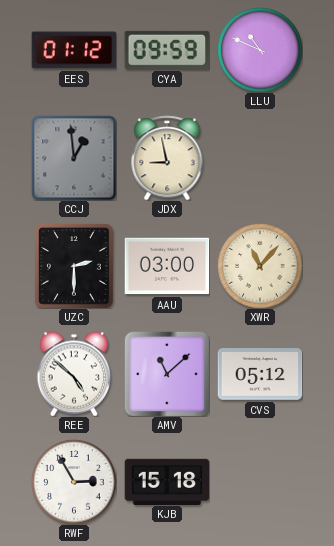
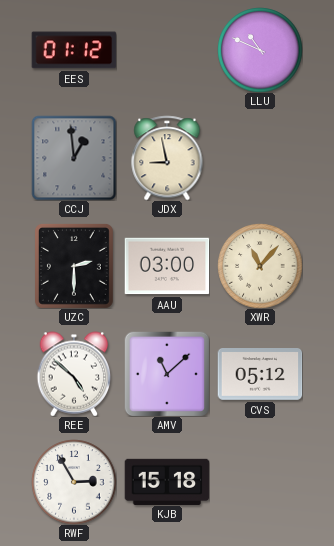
CYA: 09:59 -> none
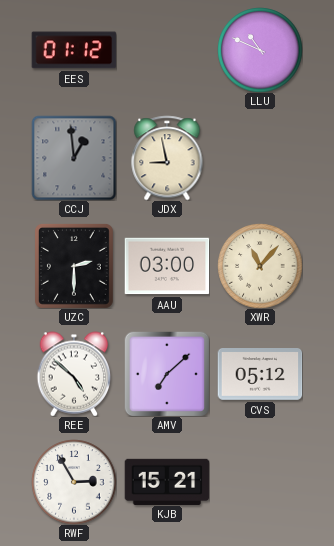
AMV: 11:08 -> 7:08
KJB: 15:18 -> 15:21
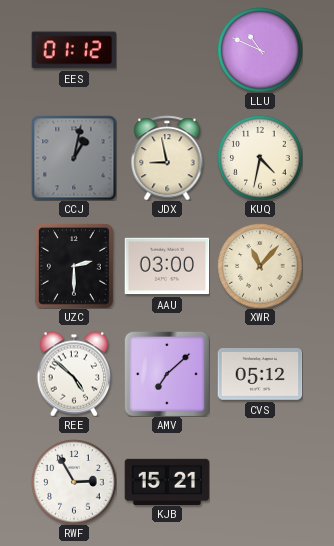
CCJ: 12:59 -> 1:02
KUQ: none -> 4:32
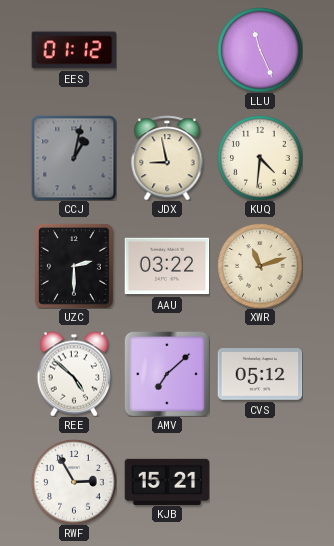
LLU: 10:49 -> 11:26
KUQ: 4:32 -> 4:31
AAU: 03:00 -> 03:22
XWR: 11:07 -> 11:12
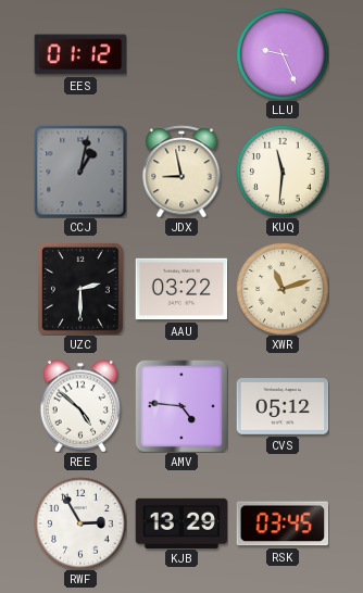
LLU: 11:26 -> 9:26
KUQ: 4:31 -> 11:31
AMV: 7:08 -> 4:46
KJB: 15:21 -> 13:29
RSK: none -> 03:45
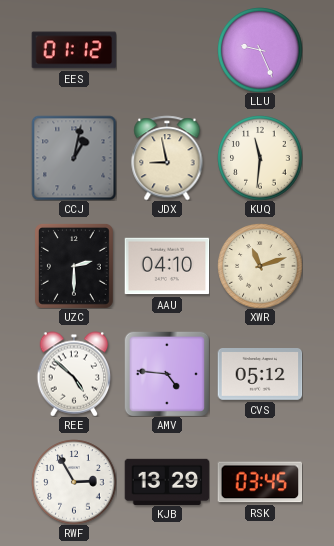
AAU: 03:22 -> 04:10
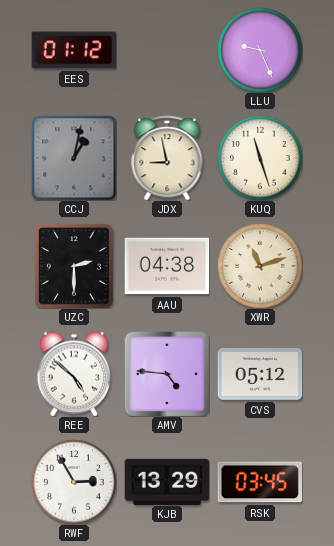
KUQ: 11:31 -> 11:27
AAU: 04:10 -> 04:38
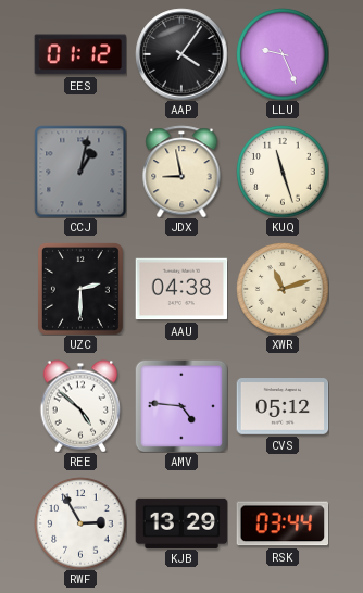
AAP: none -> 4:06
RSK: 03:45 -> 03:44
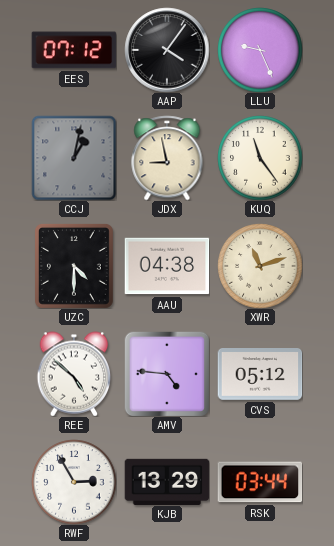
EES: 01:12 -> 07:12
KUQ: 11:27 -> 11:24
UZC: 2:30 -> 4:30
